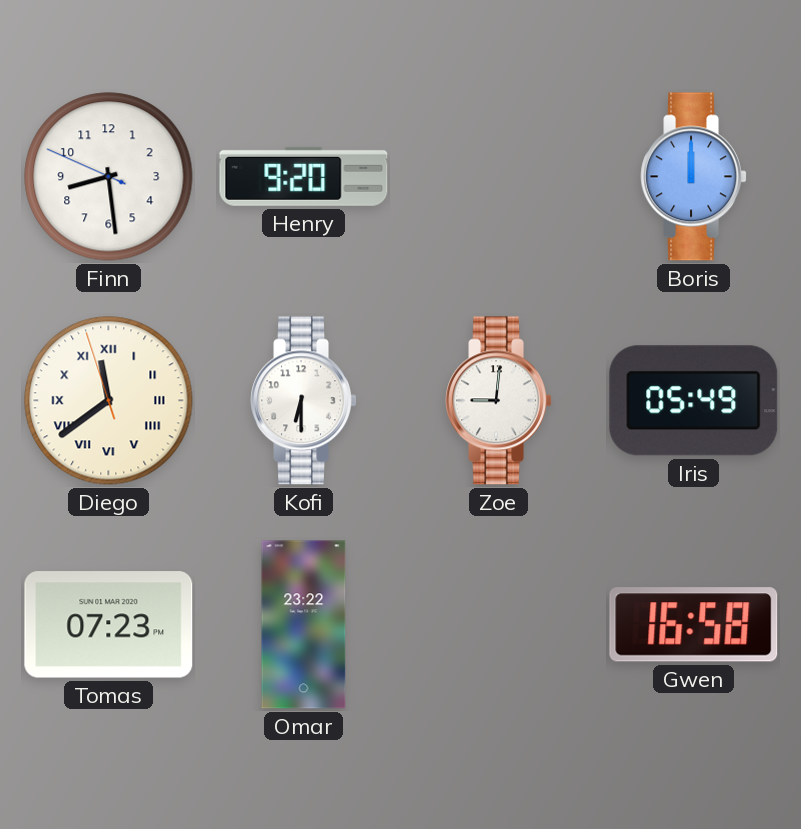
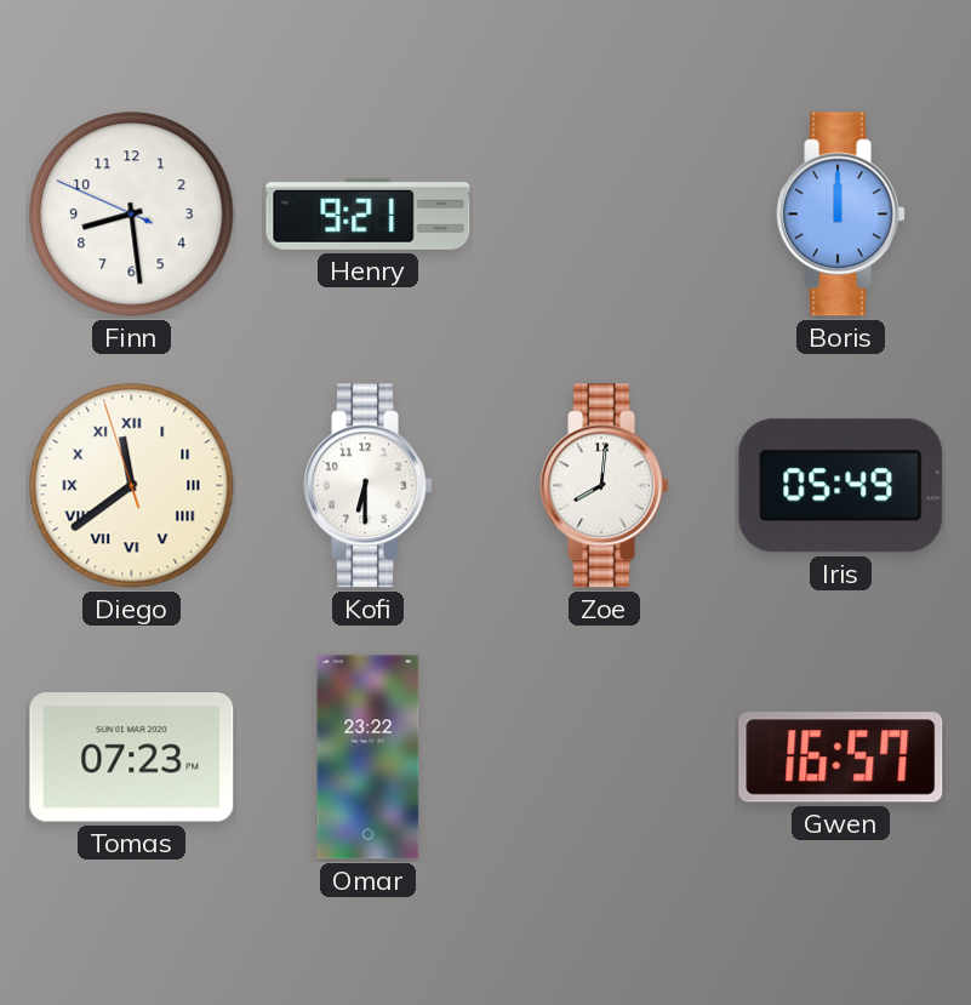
Henry: 9:20 -> 9:21
Zoe: 9:01 -> 8:01
Gwen: 16:58 -> 16:57
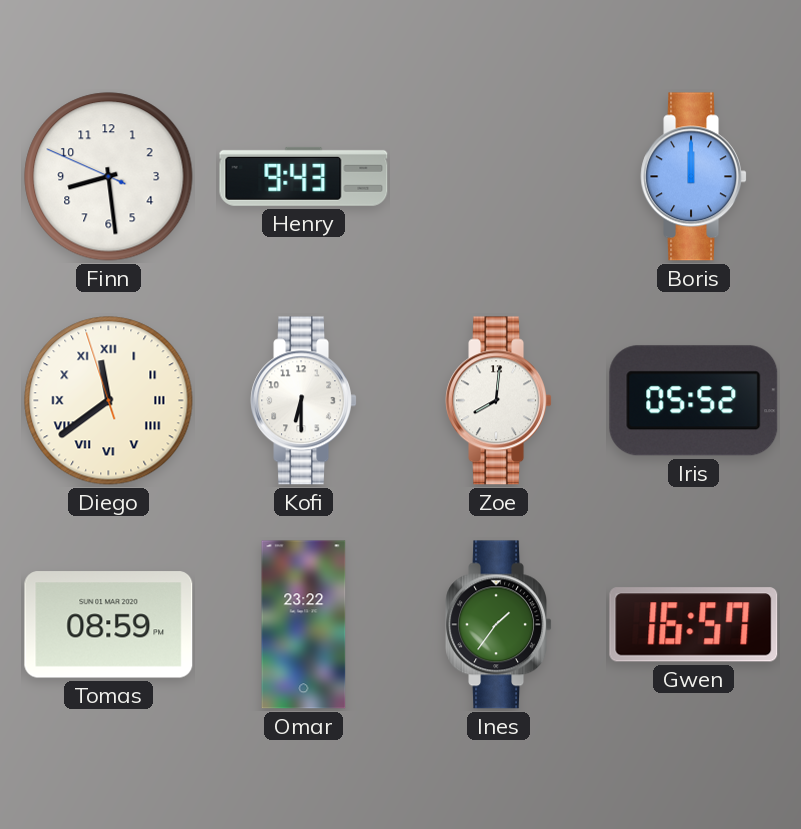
Henry: 9:21 -> 9:43
Iris: 05:49 -> 05:52
Tomas: 07:23 -> 08:59
Ines: none -> 1:36
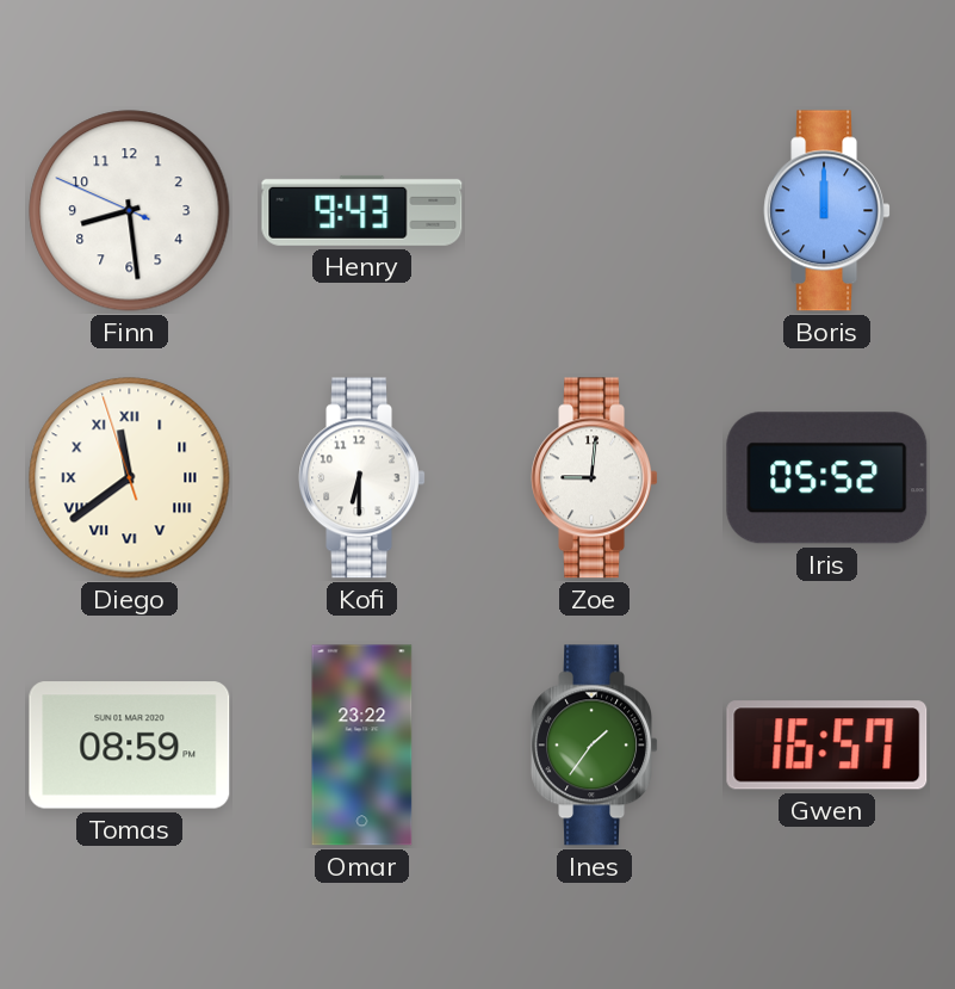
Zoe: 8:01 -> 9:01
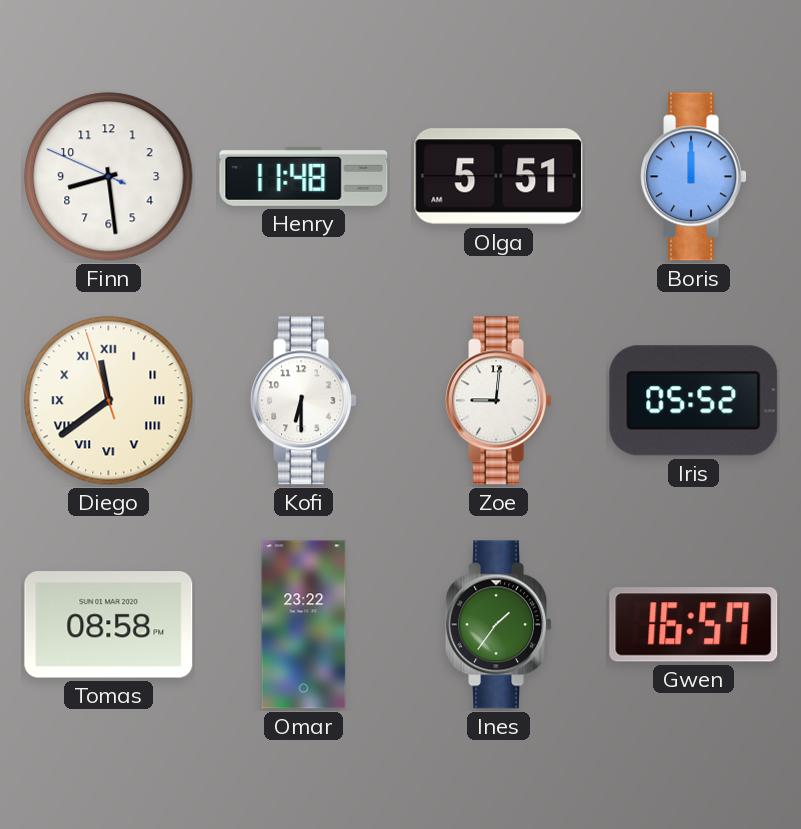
Henry: 9:43 -> 11:48
Olga: none -> 5:51
Tomas: 08:59 -> 08:58
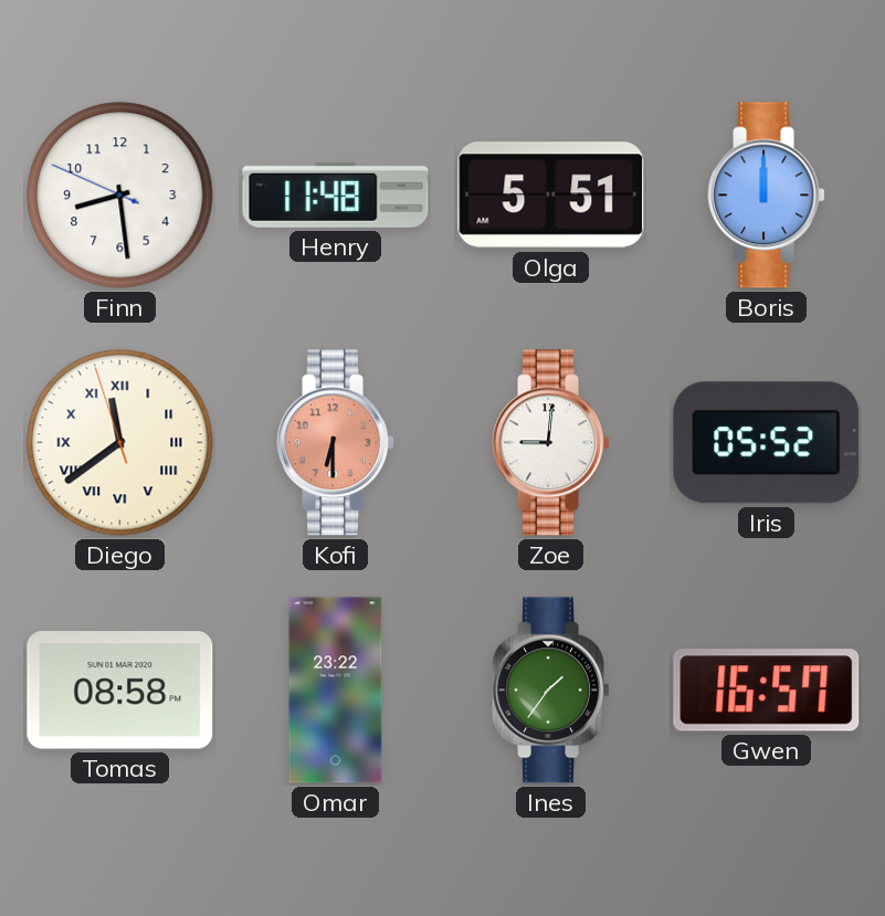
Kofi dial: white -> salmon
